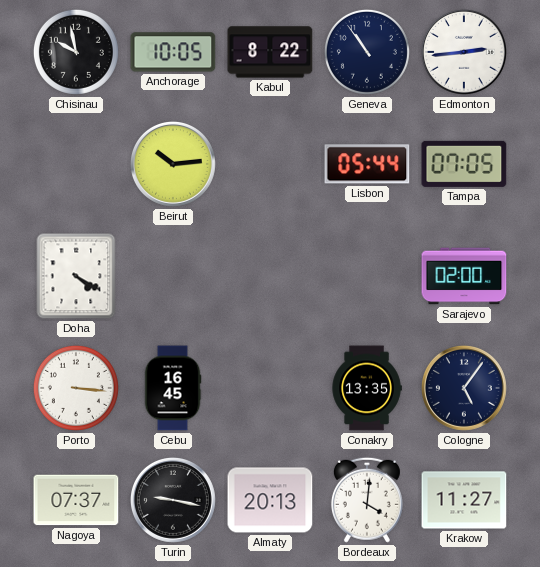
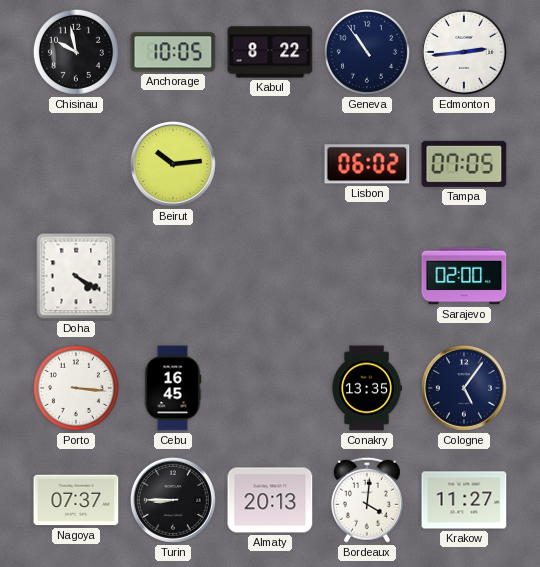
Lisbon: 05:44 -> 06:02
Turin: 9:17 -> 8:45
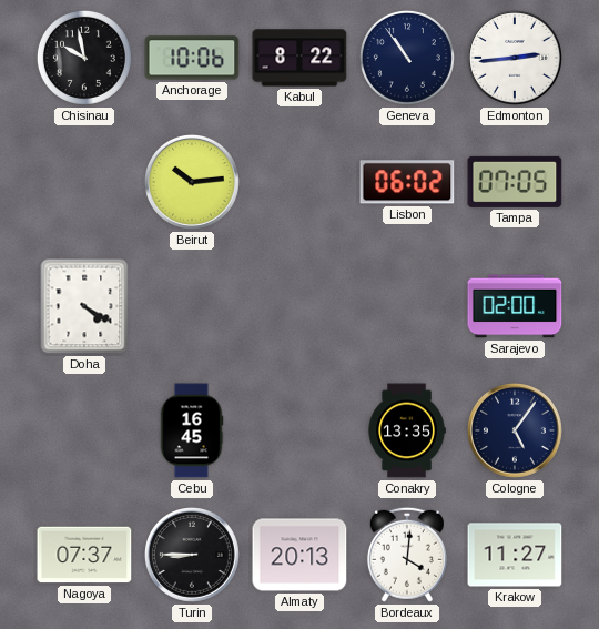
Anchorage: 10:05 -> 10:06
Porto: 3:16 -> none
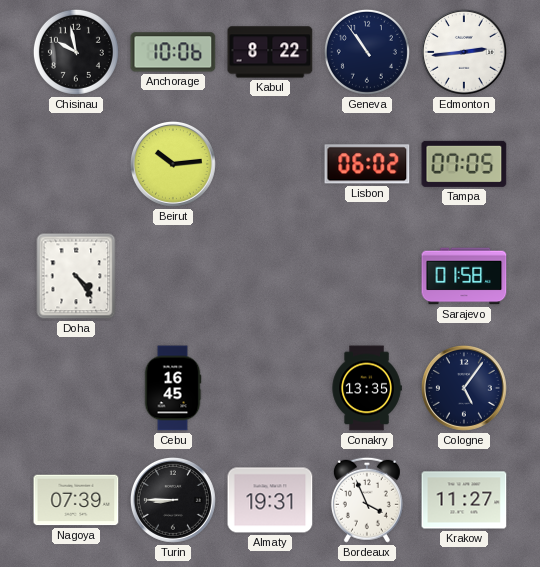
Doha: 4:20 -> 4:24
Sarajevo: 02:00 -> 01:58
Nagoya: 07:37 -> 07:39
Almaty: 20:13 -> 19:31
Bordeaux: 4:01 -> 3:56
